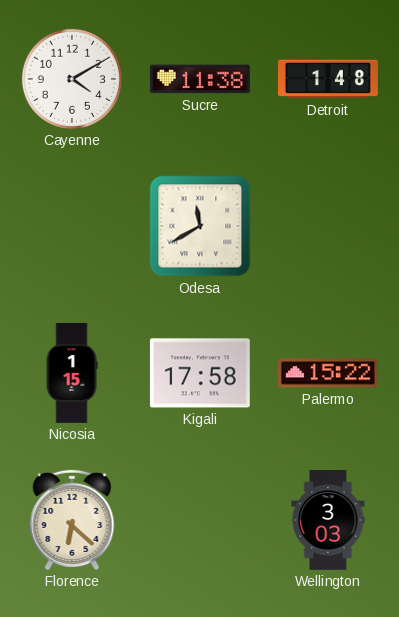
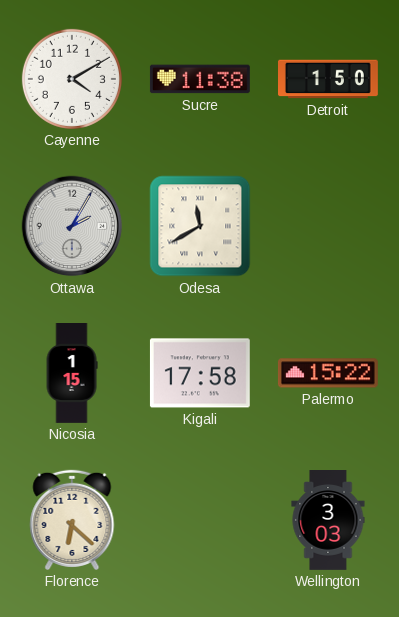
Detroit: 1:48 -> 1:50
Ottawa: none -> 2:05
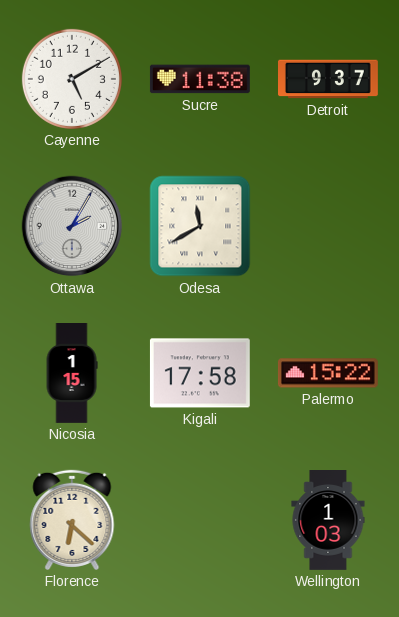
Cayenne: 4:10 -> 5:10
Detroit: 1:50 -> 9:37
Wellington: 3:03 -> 1:03
